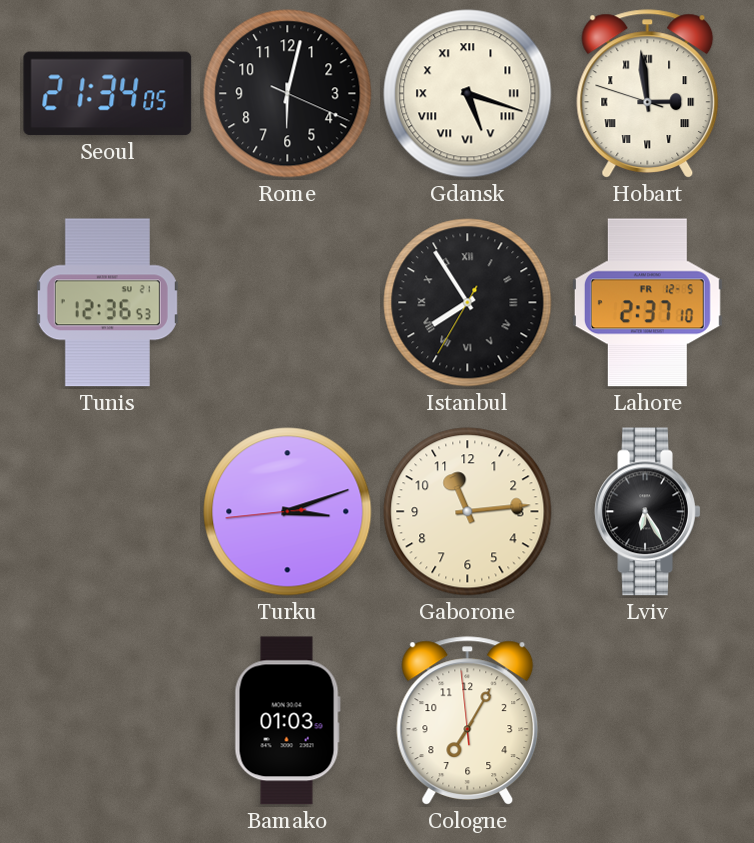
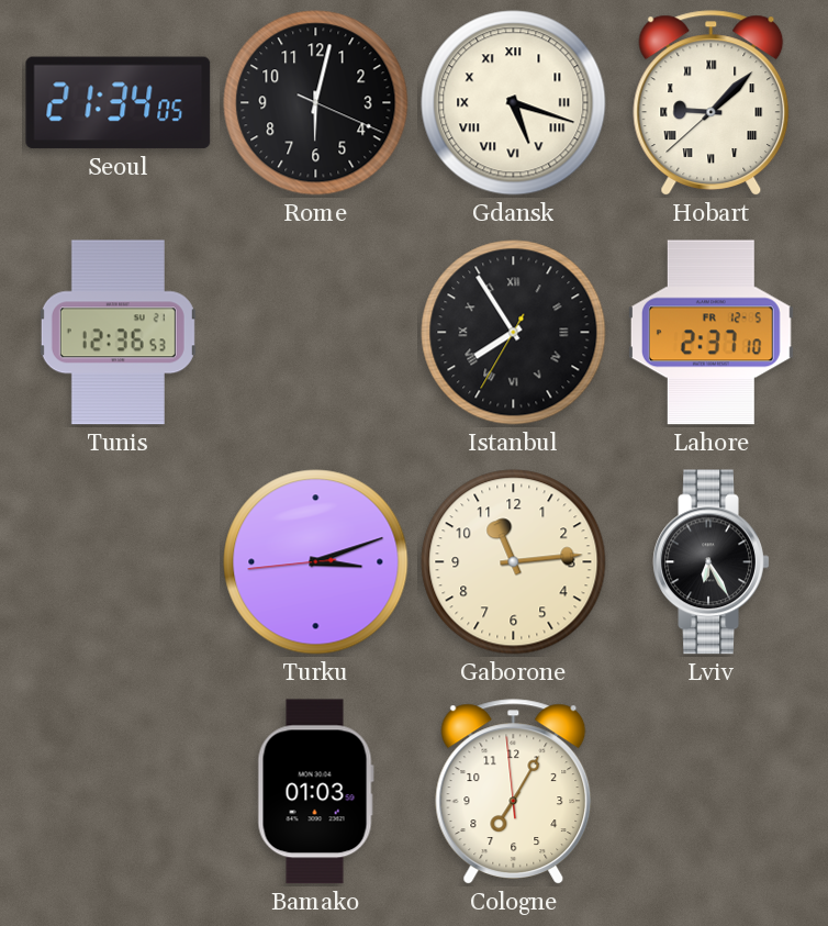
Hobart: 2:58 -> 9:07
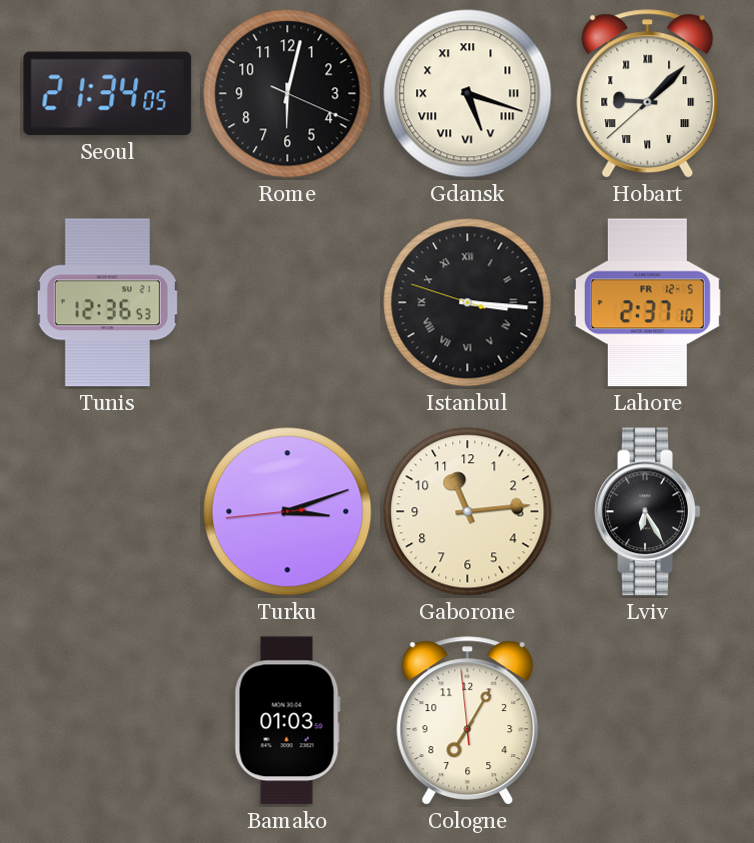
Istanbul: 7:54 -> 3:15
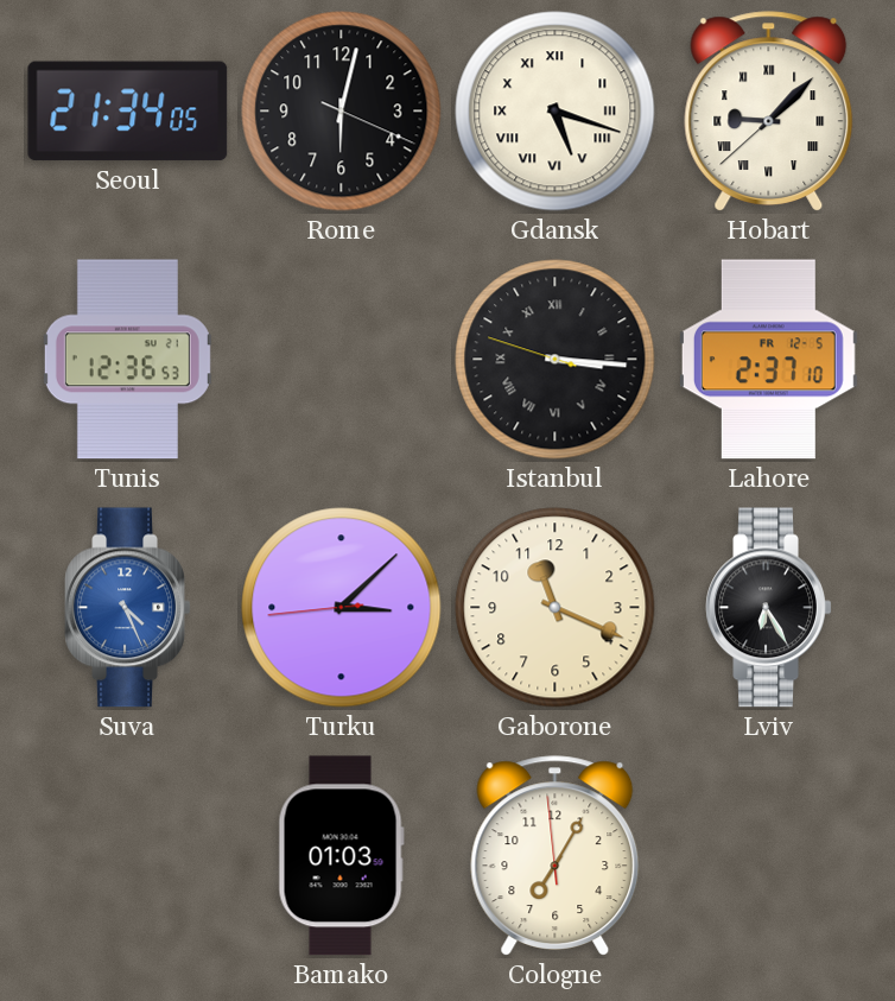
Suva: none -> 4:26
Turku: 3:11 -> 3:07
Gaborone: 11:14 -> 11:19
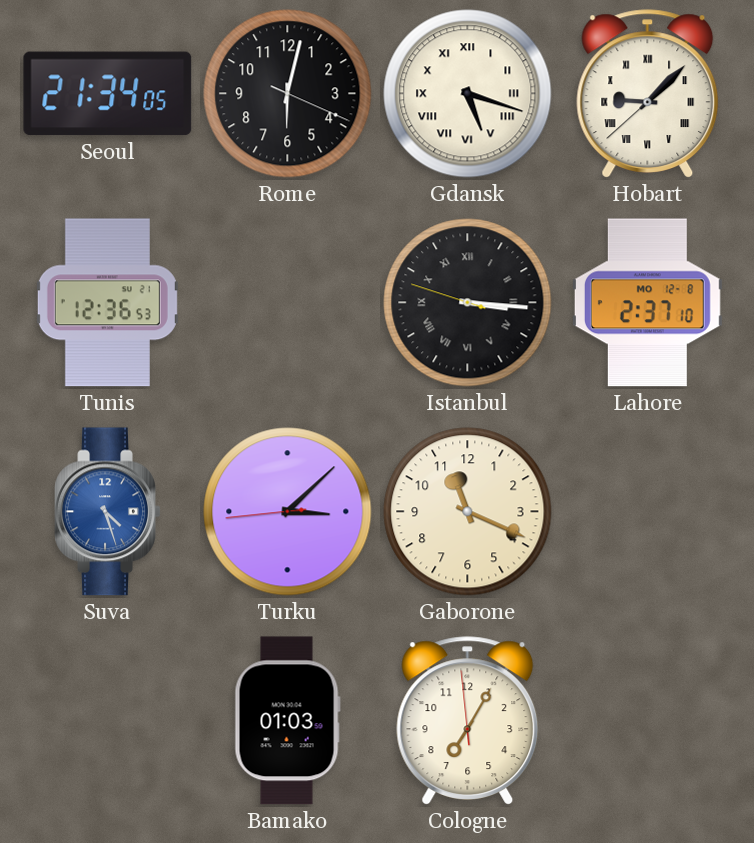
Lahore date: FR 12-5 -> MO 12-8
Suva: 4:26 -> 4:27
Lviv: 6:25 -> none
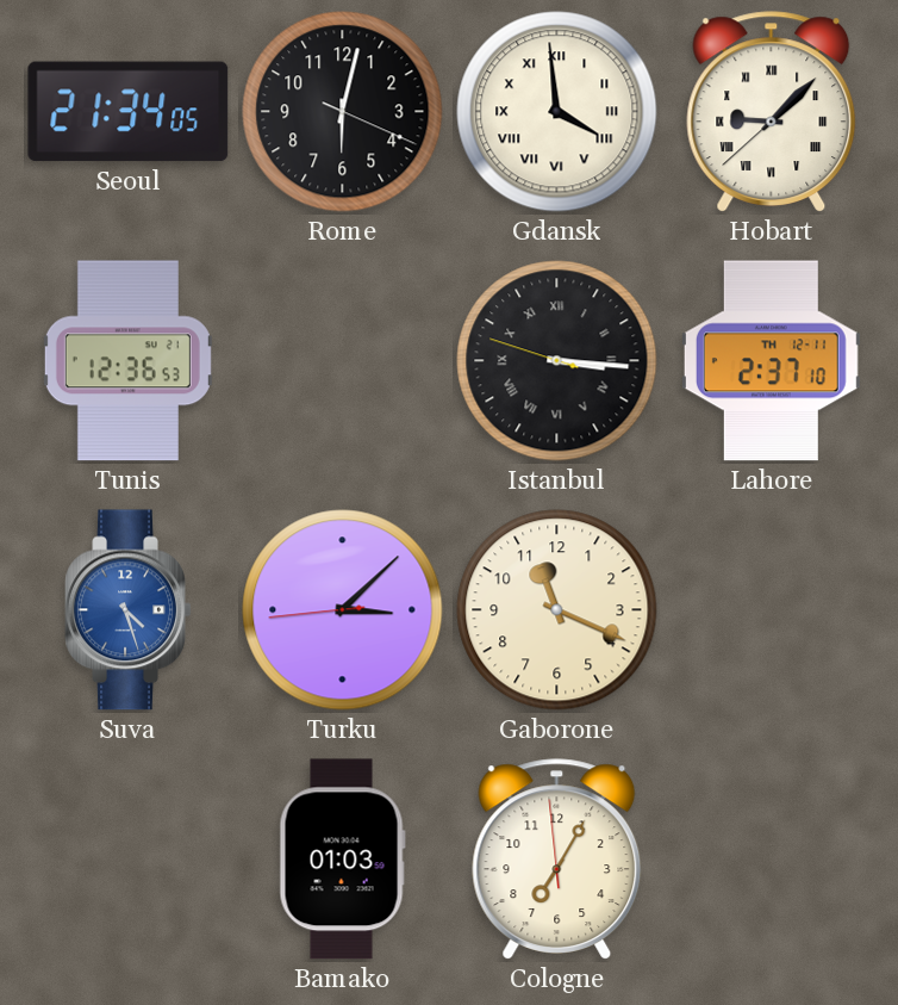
Gdansk: 5:18 -> 3:59
Lahore date: MO 12-8 -> TH 12-11
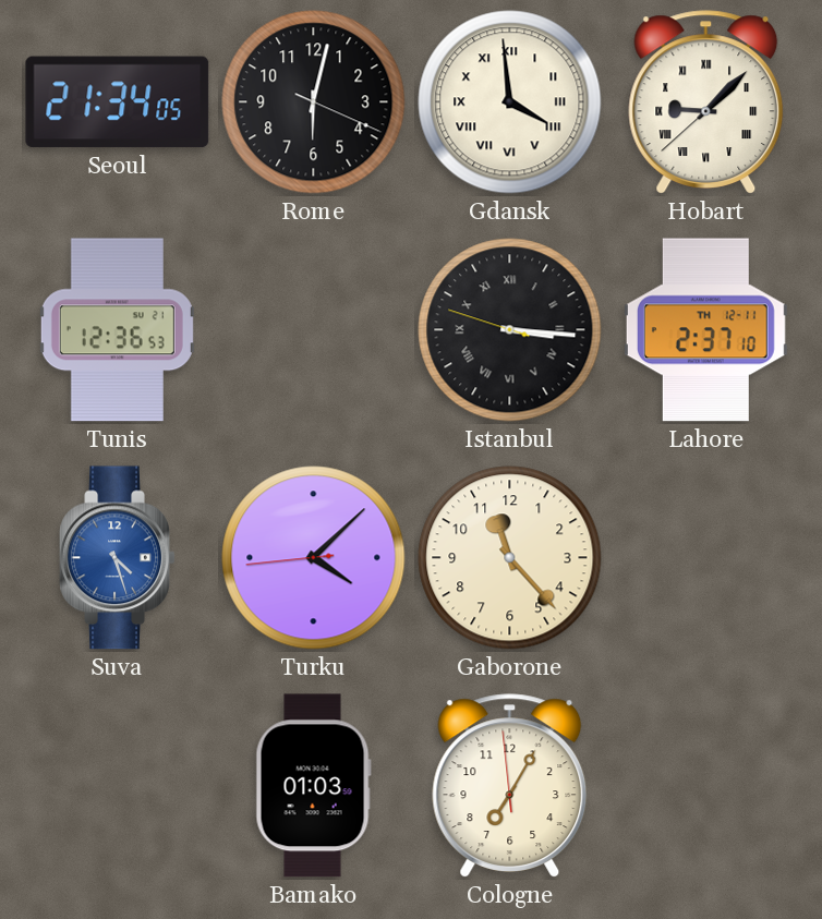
Turku: 3:07 -> 4:07
Gaborone: 11:19 -> 11:23
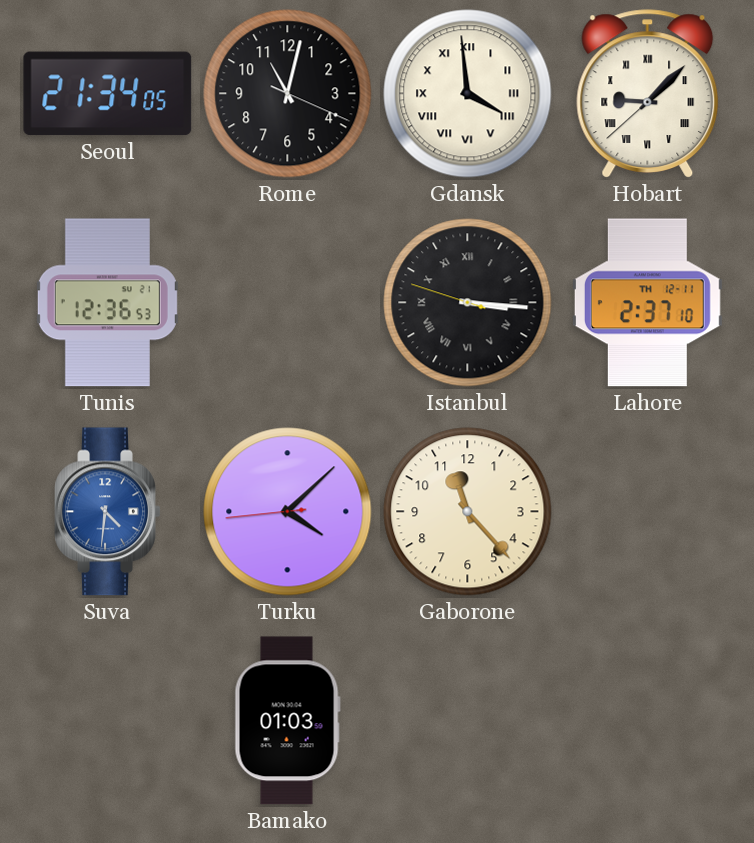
Rome: 6:02 -> 11:02
Suva: 4:27 -> 4:31
Cologne: 7:04 -> none
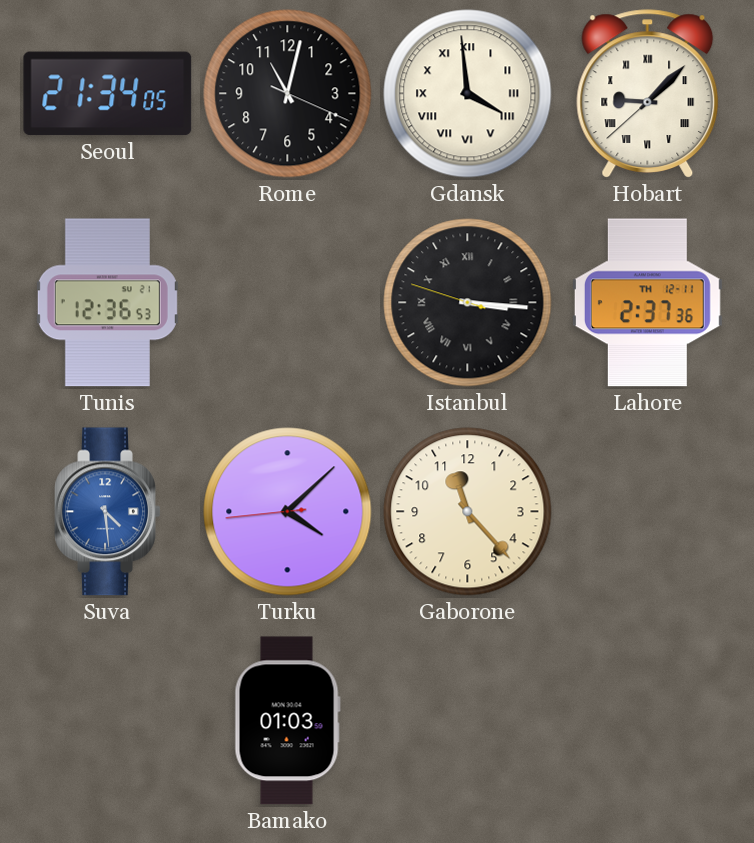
Lahore: 2:37:10 -> 2:37:36
Suva: 4:31 -> 4:29
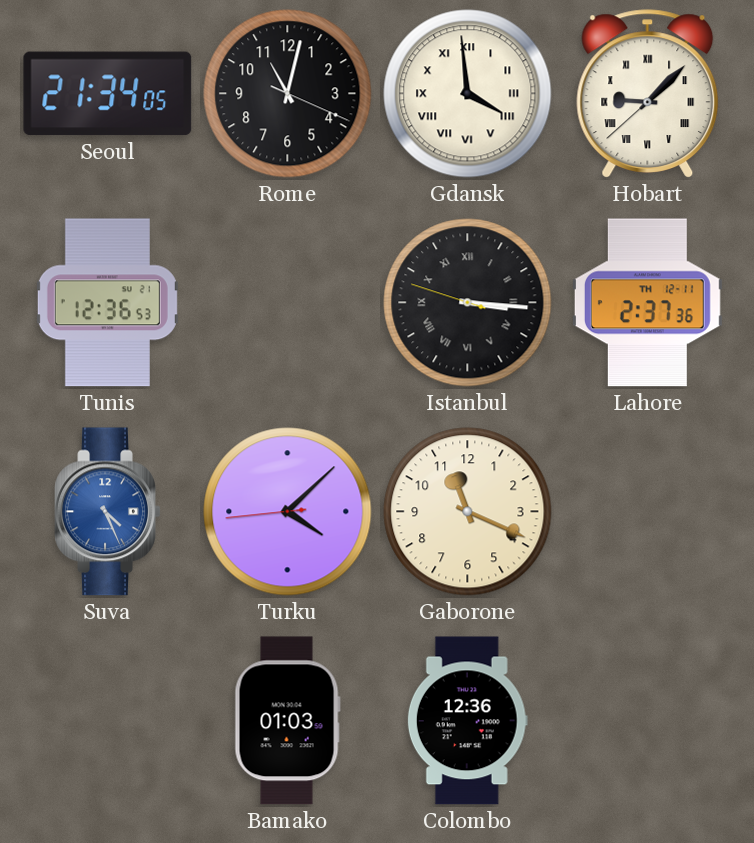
Suva: 4:29 -> 4:26
Gaborone: 11:23 -> 11:19
Colombo: none -> 12:36
